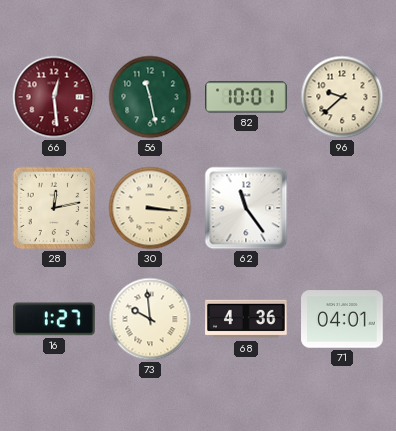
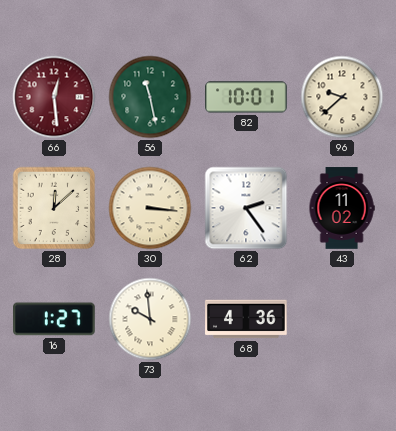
28: 12:13 -> 12:08
62: 11:24 -> 2:24
43: none -> 11:02
71: 04:01 -> none
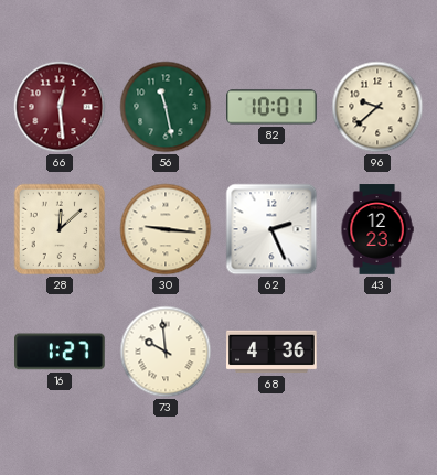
30: 3:16 -> 9:16
62: 2:24 -> 2:26
43: 11:02 -> 12:23
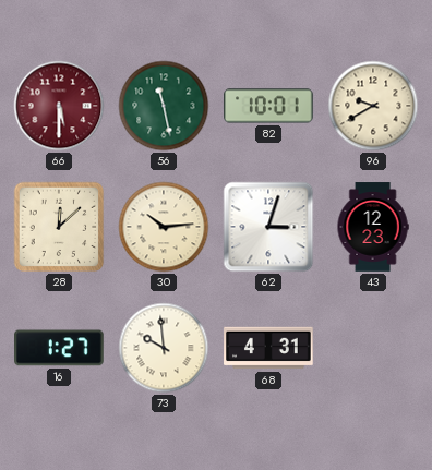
66: 12:29 -> 5:30
96: 9:38 -> 9:40
30: 9:16 -> 10:14
62: 2:26 -> 3:03
68: 4:36 -> 4:31
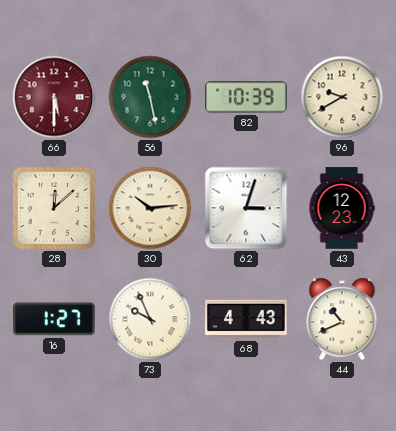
82: 10:01 -> 10:39
73: 9:59 -> 9:56
68: 4:31 -> 4:43
44: none -> 10:41
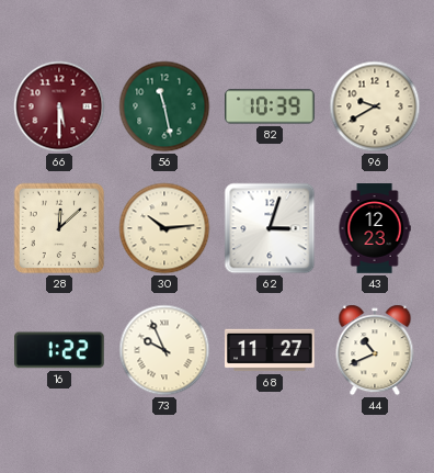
16: 1:27 -> 1:22
68: 4:43 -> 11:27
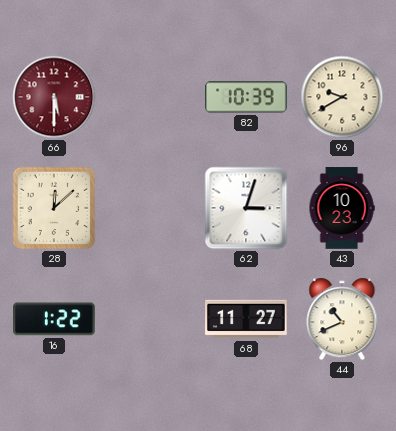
56: 11:28 -> none
30: 10:14 -> none
43: 12:23 -> 10:23
73: 9:56 -> none
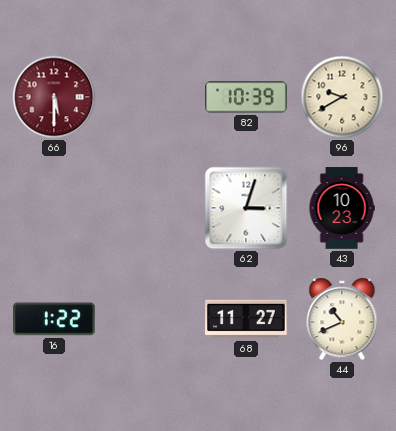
28: 12:08 -> none
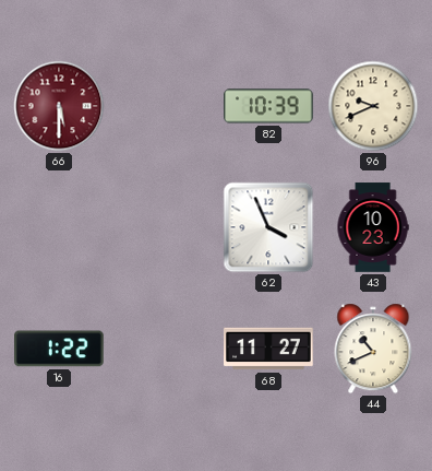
96: 9:40 -> 9:41
62: 3:03 -> 3:56
